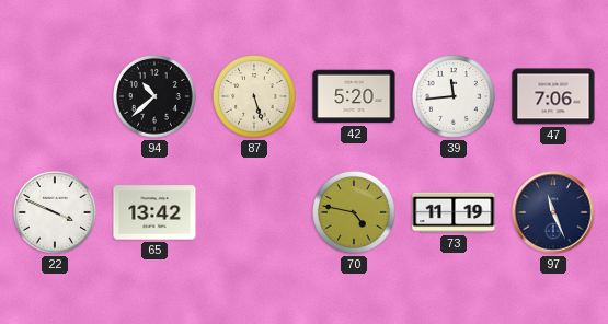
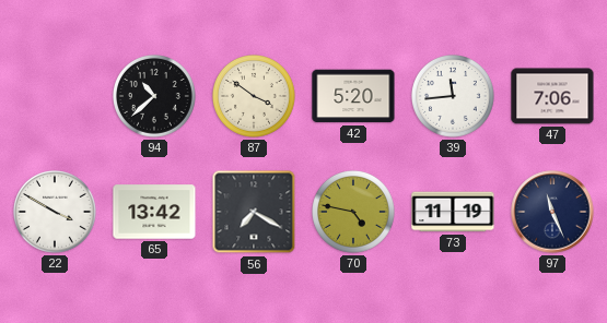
87: 5:27 -> 3:51
22: 3:49 -> 3:50
56: none -> 7:20
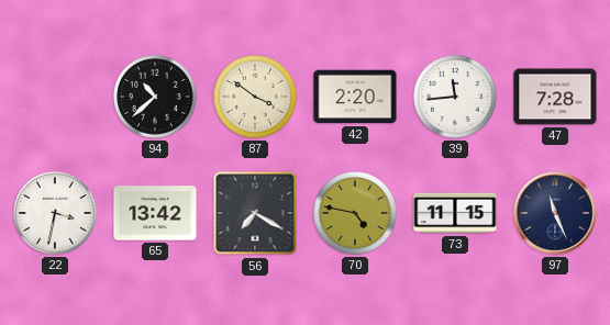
42: 5:20 -> 2:20
47: 7:06 -> 7:28
22: 3:50 -> 3:32
73: 11:19 -> 11:15
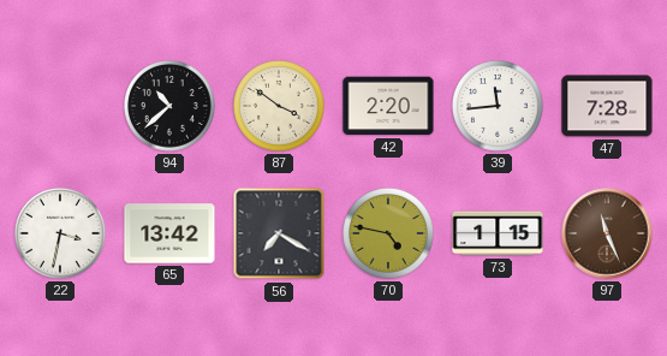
73: 11:15 -> 1:15
97 dial: navy -> brown
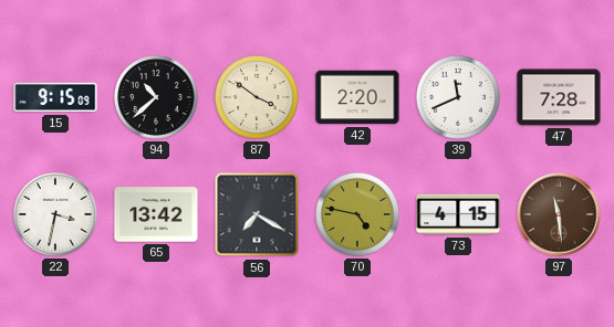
15: none -> 9:15
39: 11:44 -> 11:41
73: 1:15 -> 4:15
97: 11:26 -> 11:29
